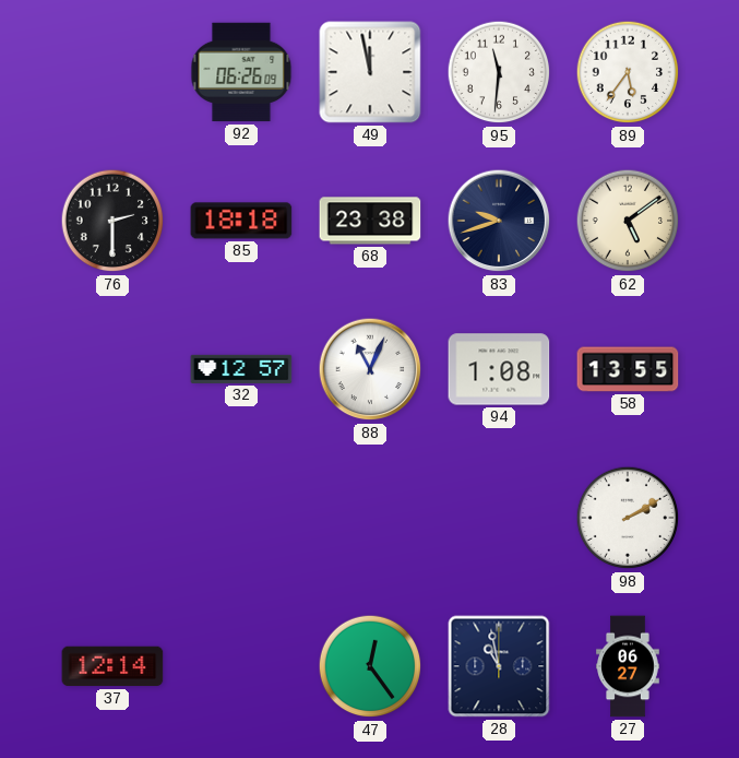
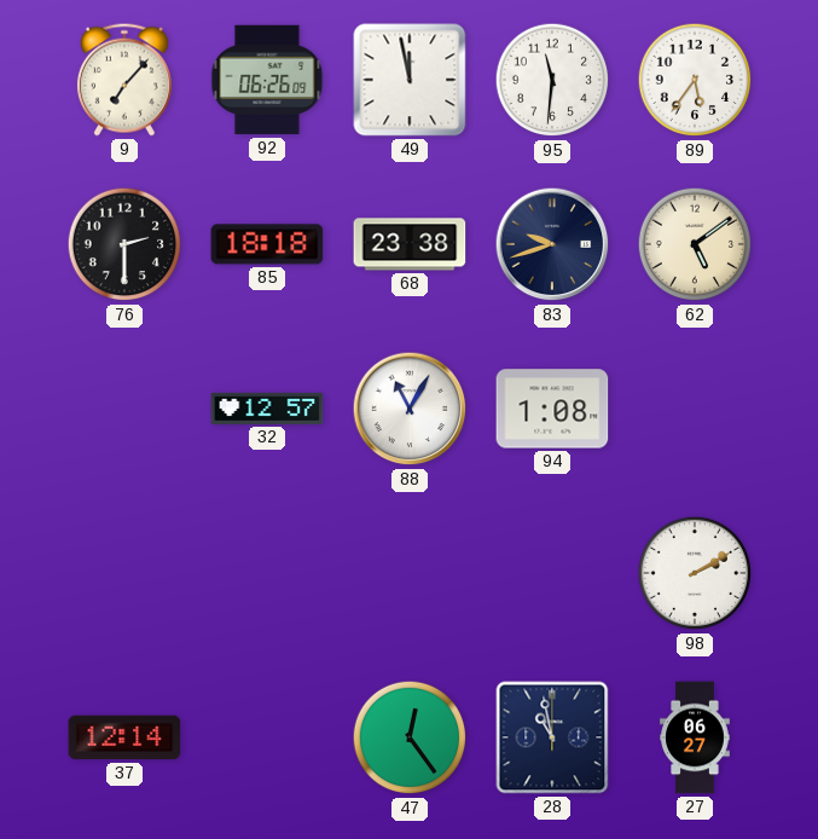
9: none -> 7:07
88: 11:04 -> 11:05
58: 13:55 -> none
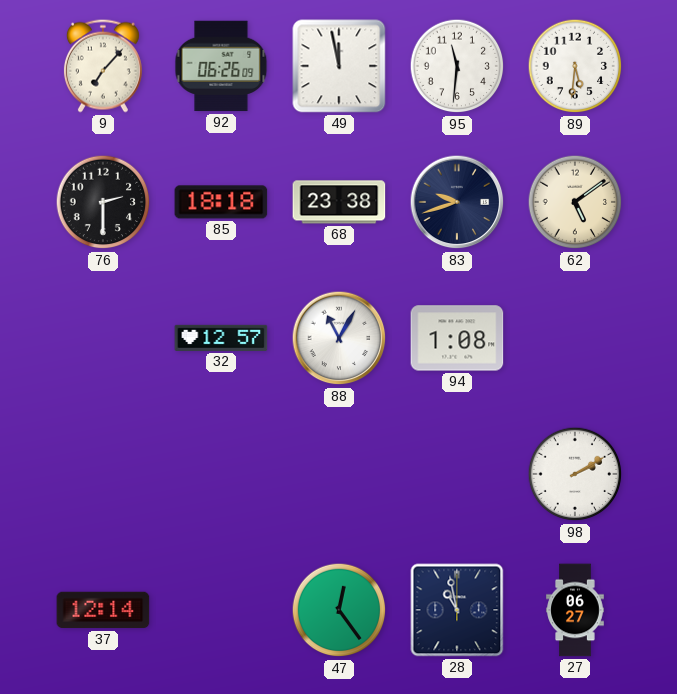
89: 5:36 -> 5:31
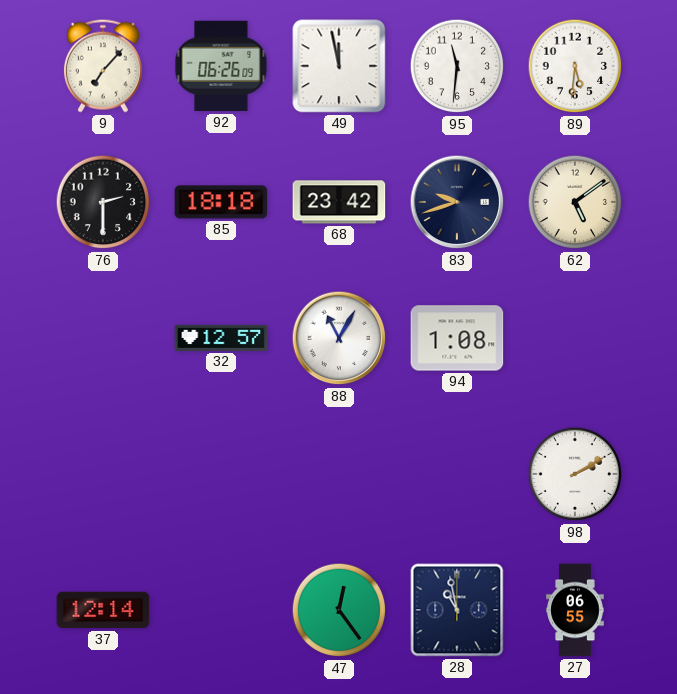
68: 23:38 -> 23:42
27: 06:27 -> 06:55
